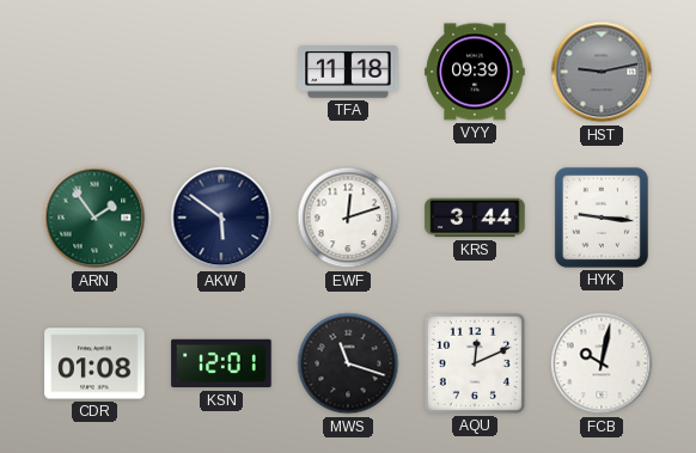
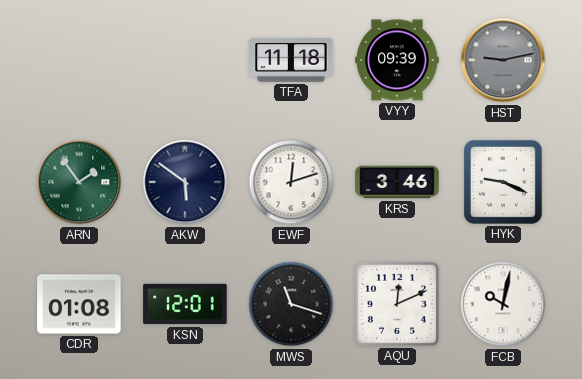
KRS: 3:44 -> 3:46
HYK: 9:16 -> 9:19
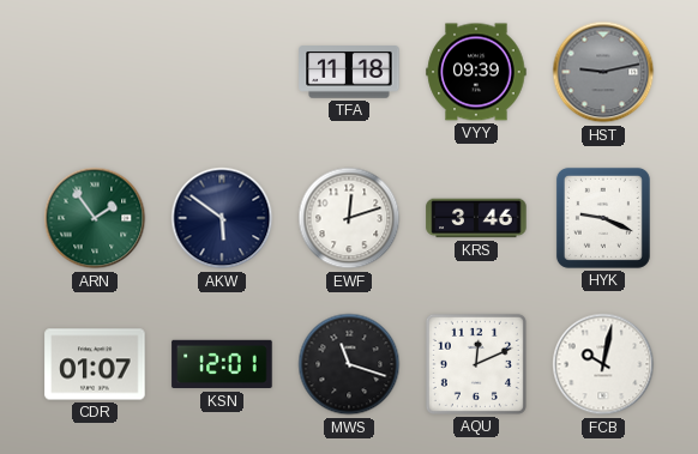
CDR: 01:08 -> 01:07
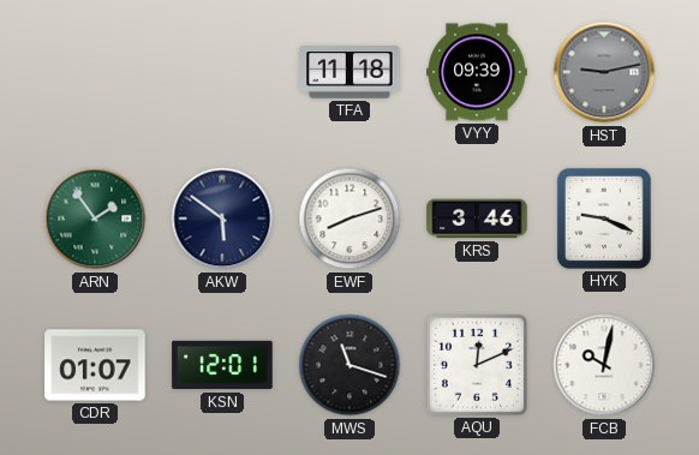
EWF: 12:12 -> 8:12
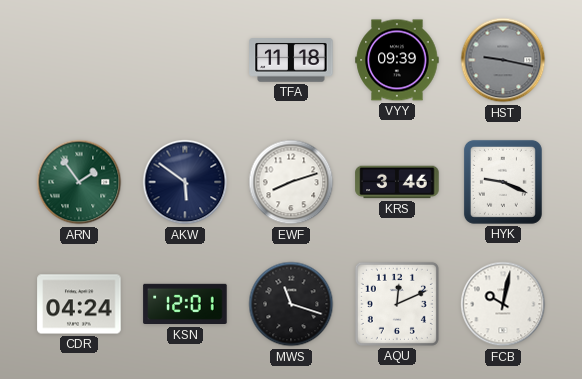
HST: 9:13 -> 9:17
CDR: 01:07 -> 04:24
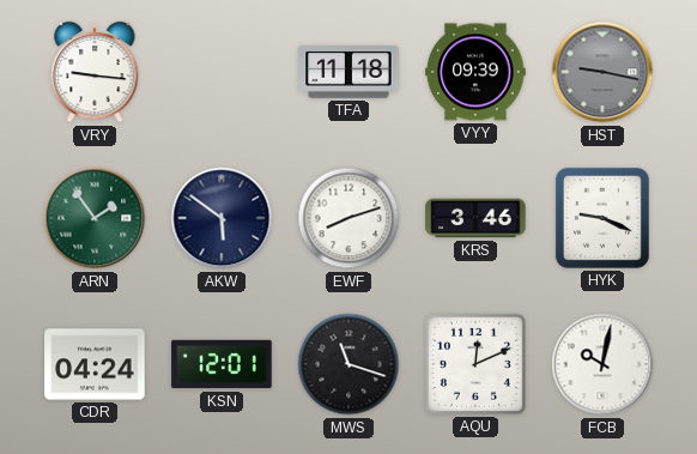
VRY: none -> 9:16
